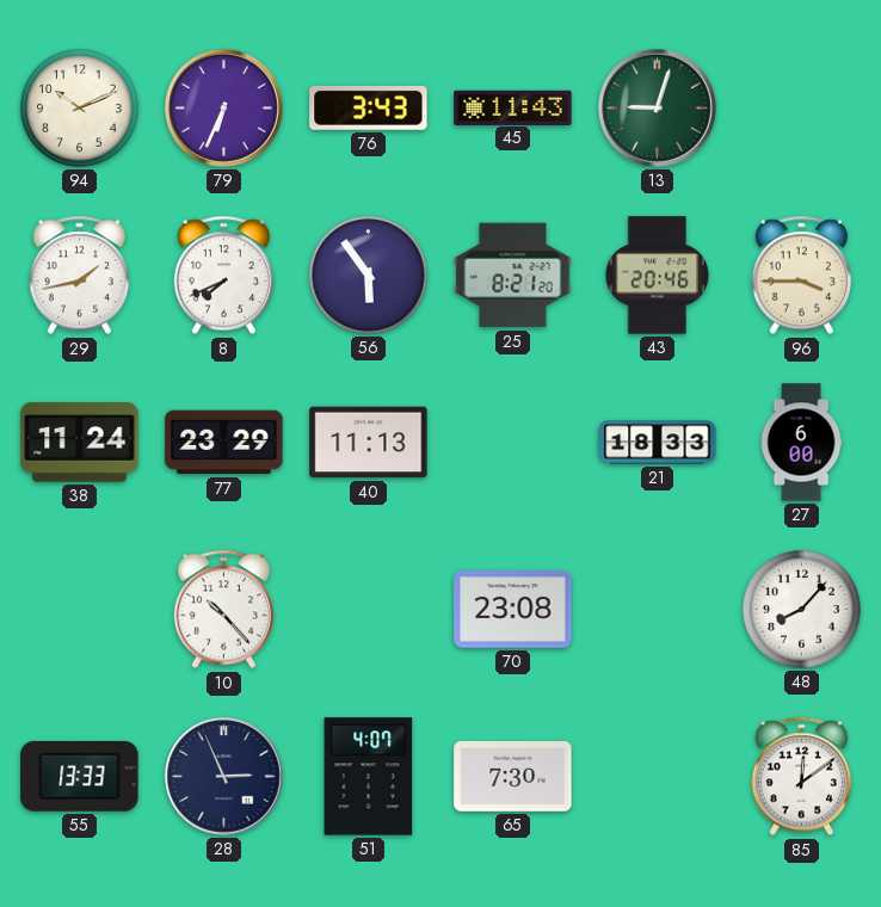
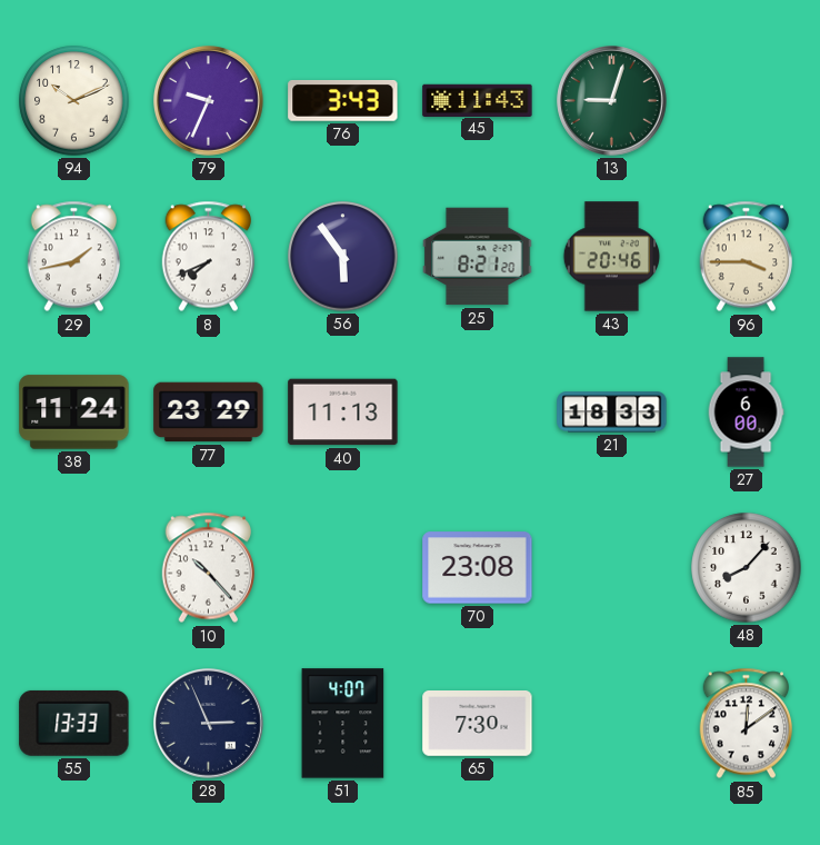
79: 6:34 -> 9:34
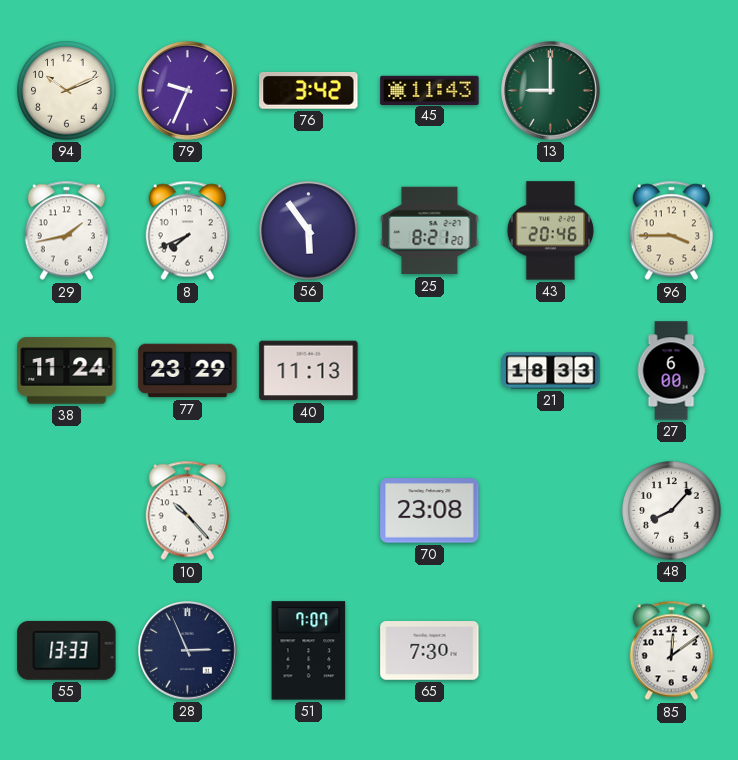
76: 3:43 -> 3:42
13: 9:03 -> 9:00
51: 4:07 -> 7:07
